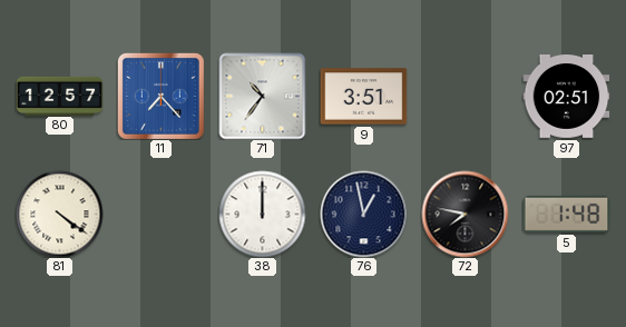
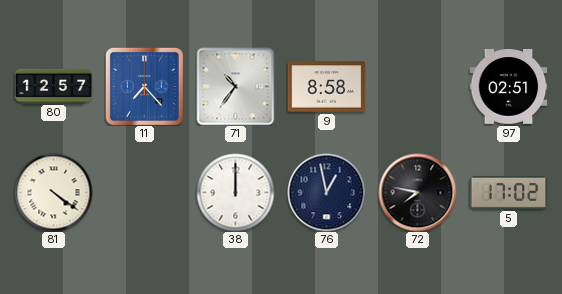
9: 3:51 -> 8:58
5: 1:48 -> 17:02
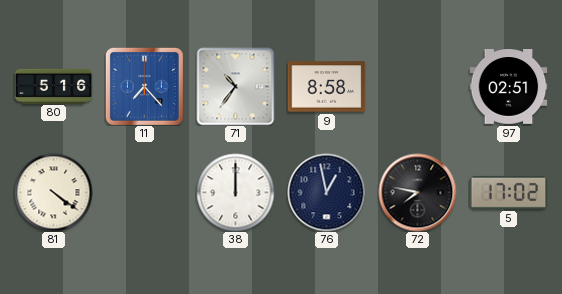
80: 12:57 -> 5:16
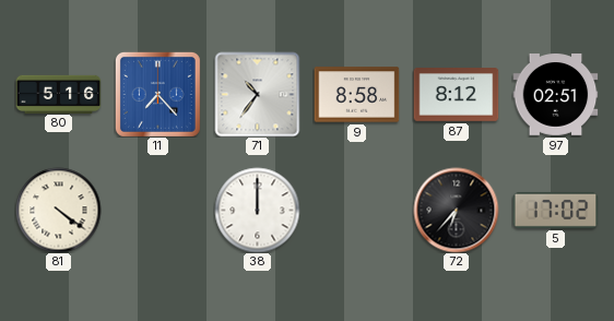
87: none -> 8:12
76: 12:58 -> none
72: 7:47 -> 6:37
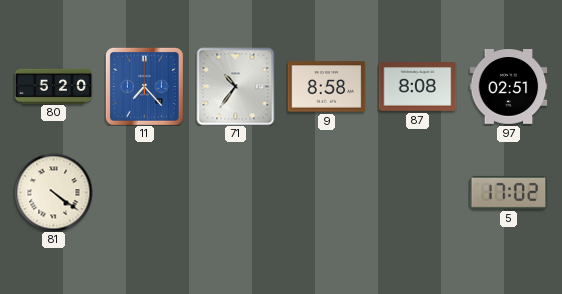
80: 5:16 -> 5:20
87: 8:12 -> 8:08
38: 12:00 -> none
72: 6:37 -> none
